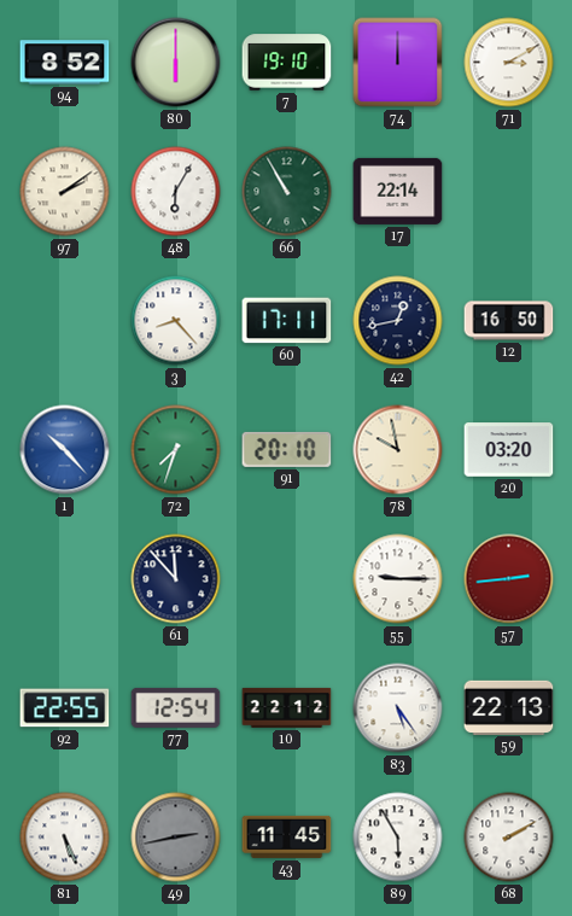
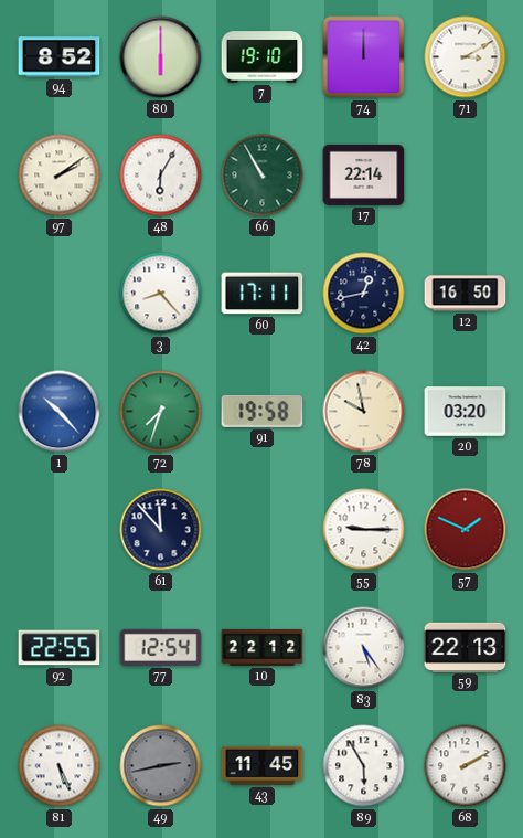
91: 20:10 -> 19:58
57: 2:44 -> 1:49
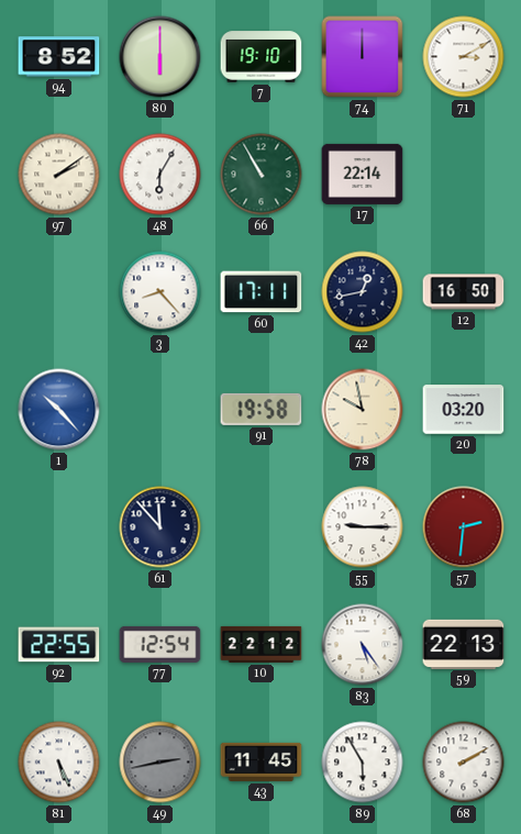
72: 7:33 -> none
57: 1:49 -> 2:31
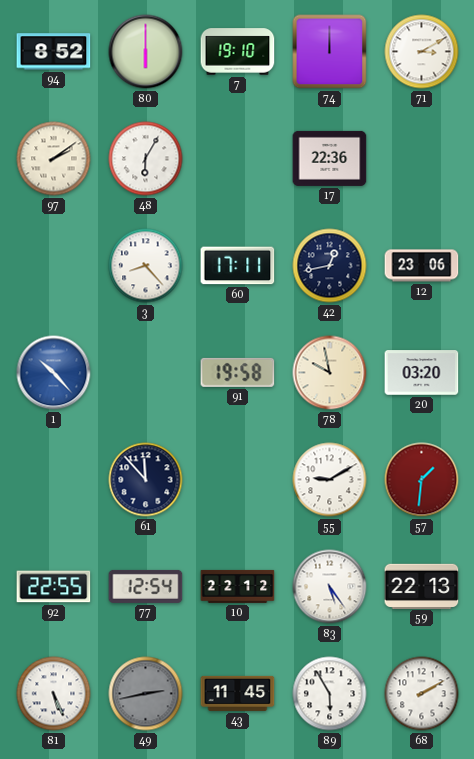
66: 10:55 -> none
17: 22:14 -> 22:36
12: 16:50 -> 23:06
55: 9:15 -> 9:10
57: 2:31 -> 1:31
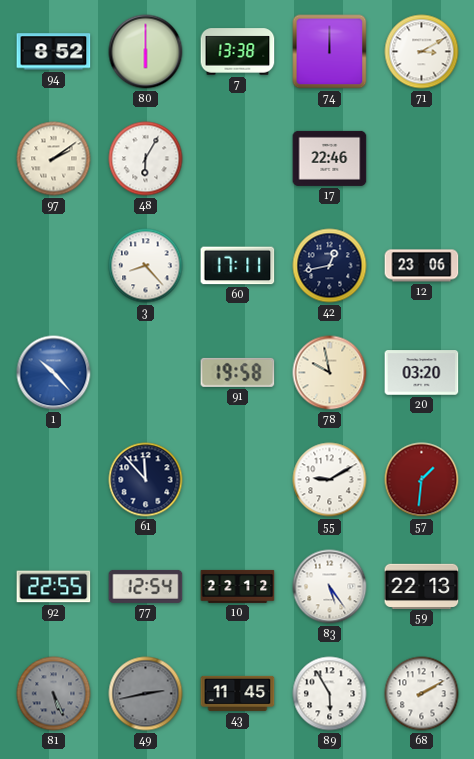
7: 19:10 -> 13:38
17: 22:36 -> 22:46
81 dial: white -> grey
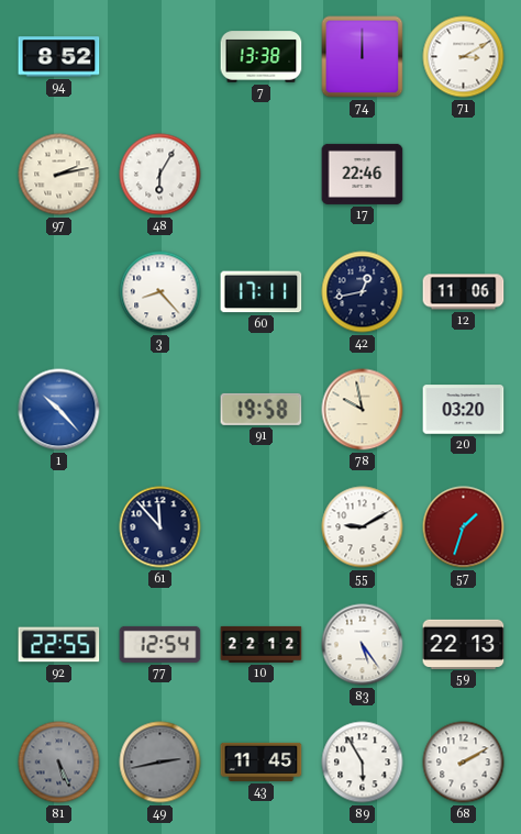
80: 6:00 -> none
97: 2:09 -> 2:13
12: 23:06 -> 11:06
57: 1:31 -> 1:33
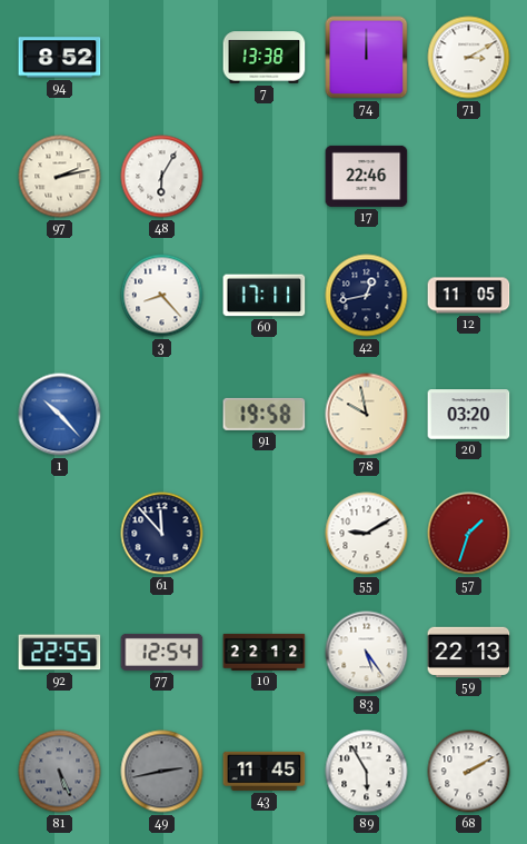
12: 11:06 -> 11:05
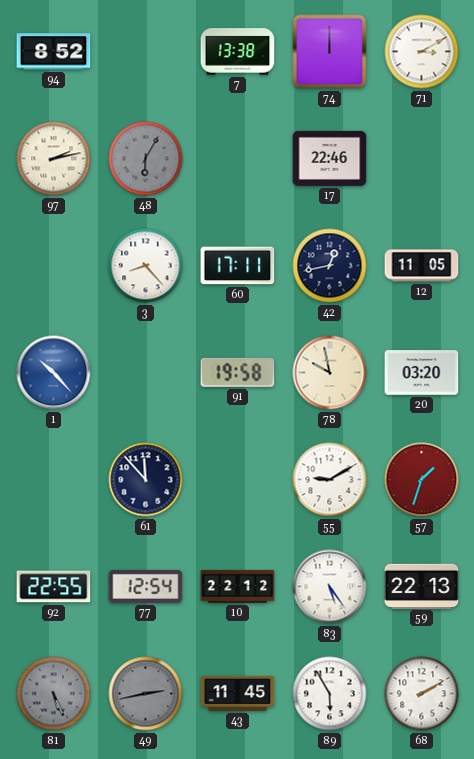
48 dial: white -> grey
